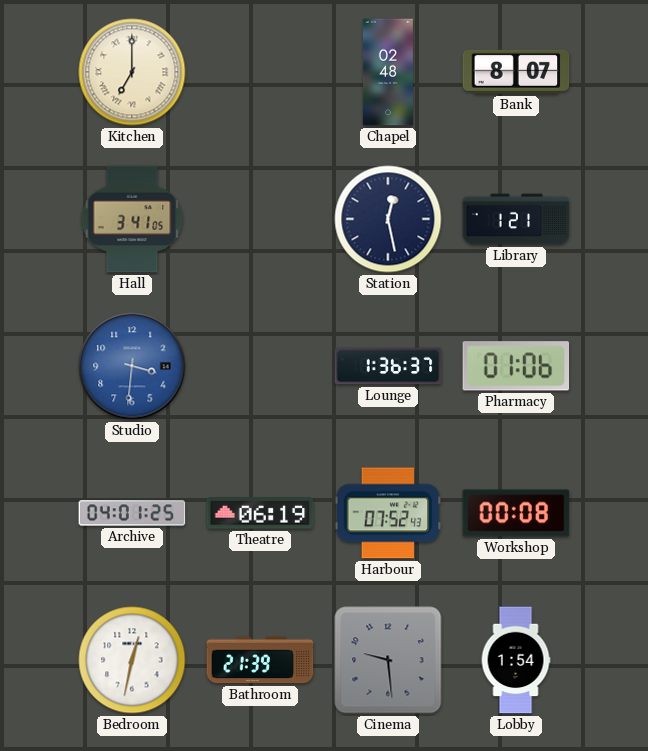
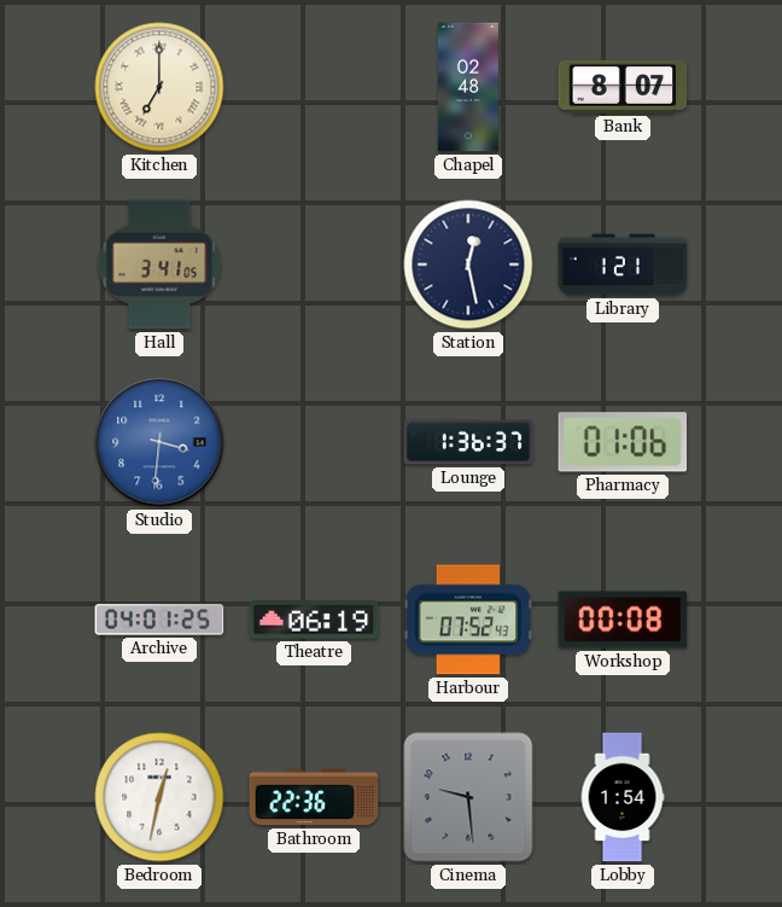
Bathroom: 21:39 -> 22:36
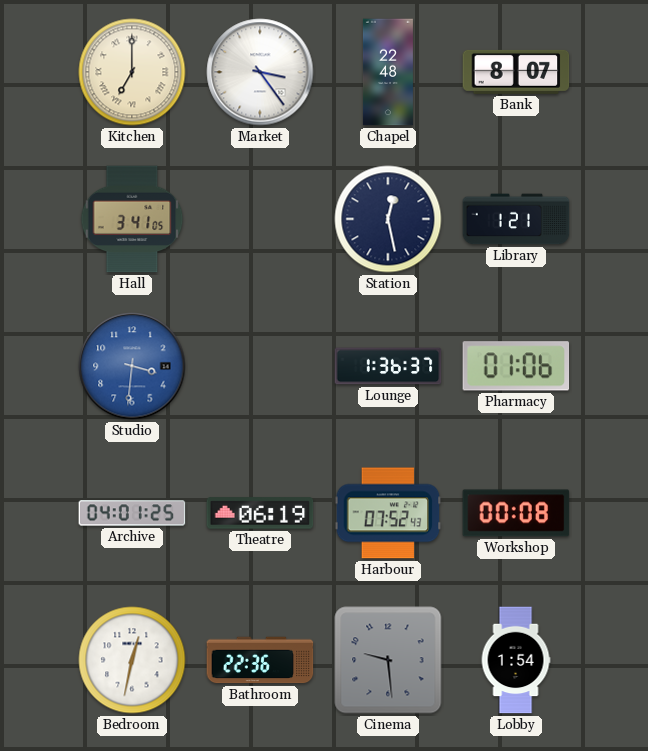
Market: none -> 3:24
Chapel: 02:48 -> 22:48
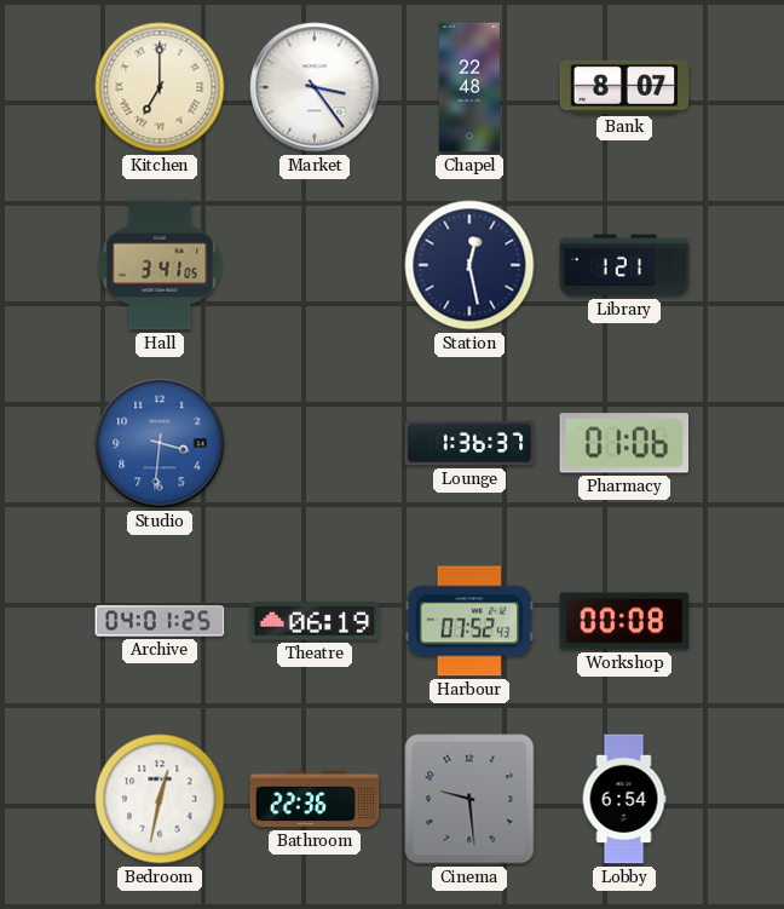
Lobby: 1:54 -> 6:54
